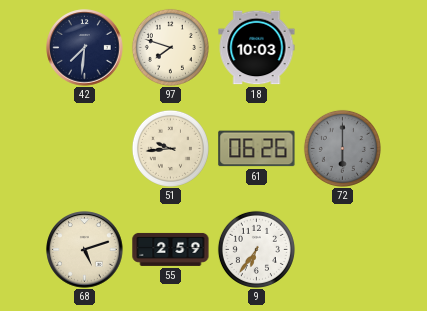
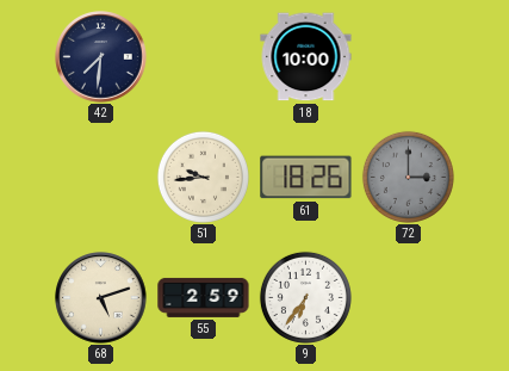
97: 7:48 -> none
18: 10:03 -> 10:00
61: 06:26 -> 18:26
72: 6:00 -> 3:00
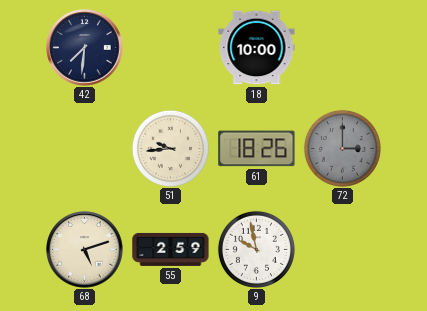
9: 6:36 -> 9:58
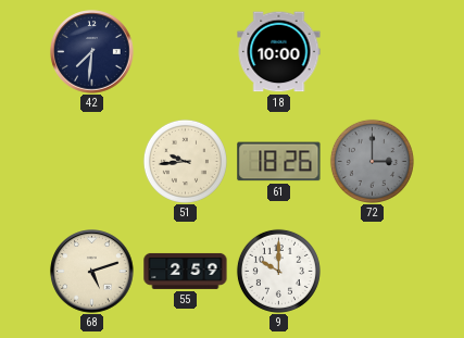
9: 9:58 -> 10:00
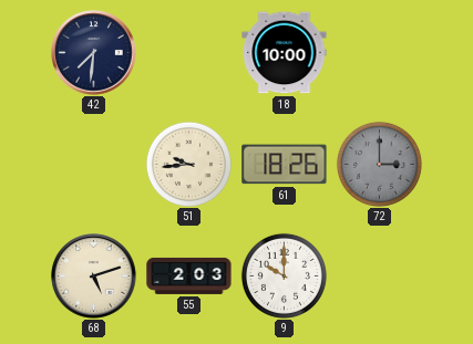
55: 2:59 -> 2:03
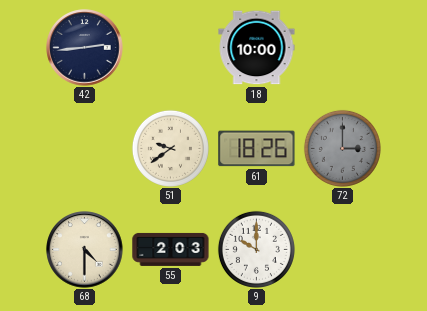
42: 7:31 -> 2:44
51: 9:44 -> 9:39
68: 5:12 -> 4:30
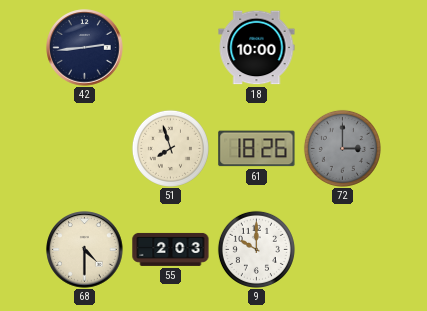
51: 9:39 -> 7:57
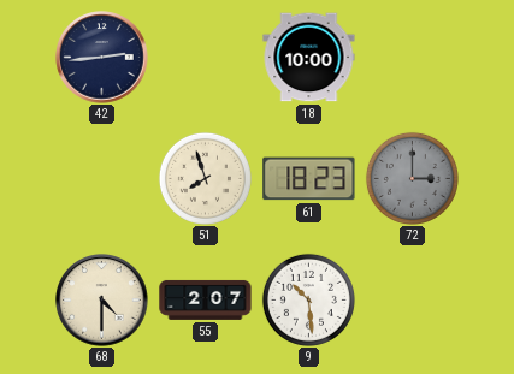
61: 18:26 -> 18:23
55: 2:03 -> 2:07
9: 10:00 -> 10:29
